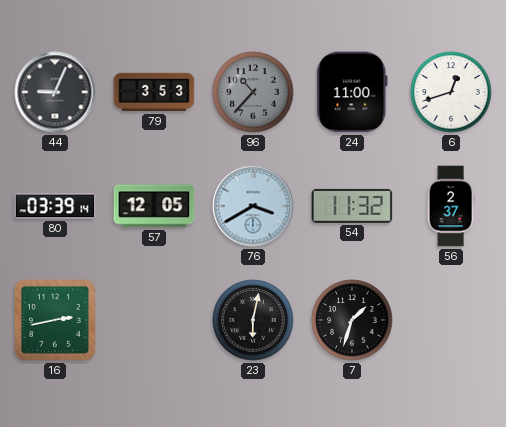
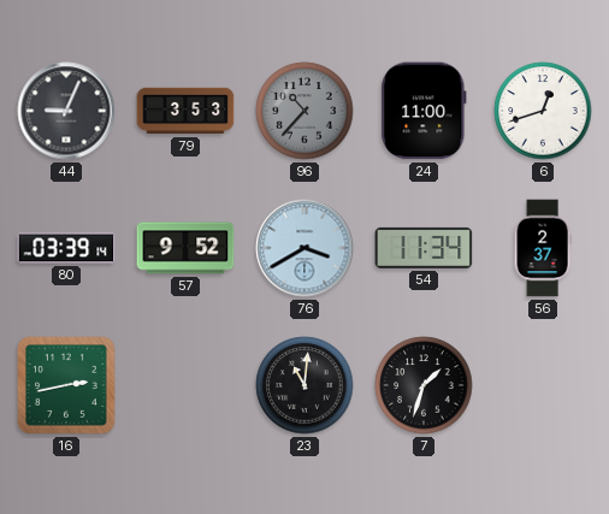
57: 12:05 -> 9:52
54: 11:32 -> 11:34
23: 6:02 -> 11:01
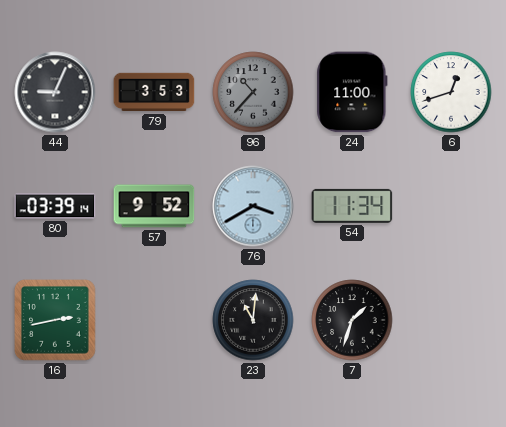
56: 2:37 -> none
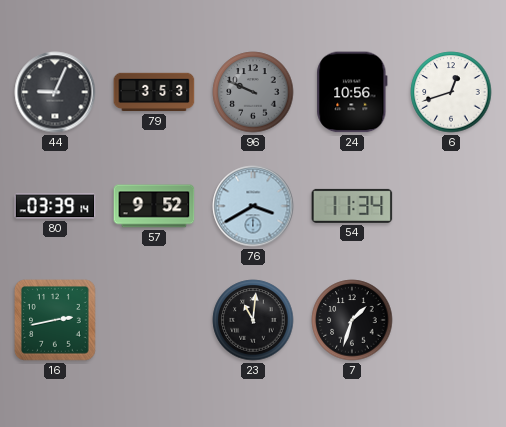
96: 10:37 -> 9:49
24: 11:00 -> 10:56
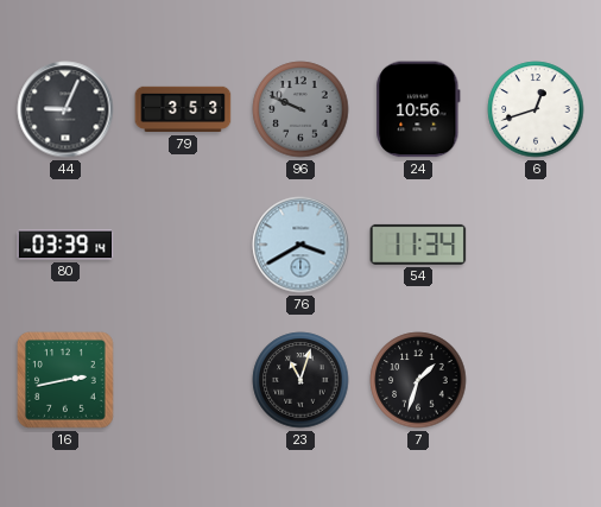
57: 9:52 -> none
23: 11:01 -> 11:03
